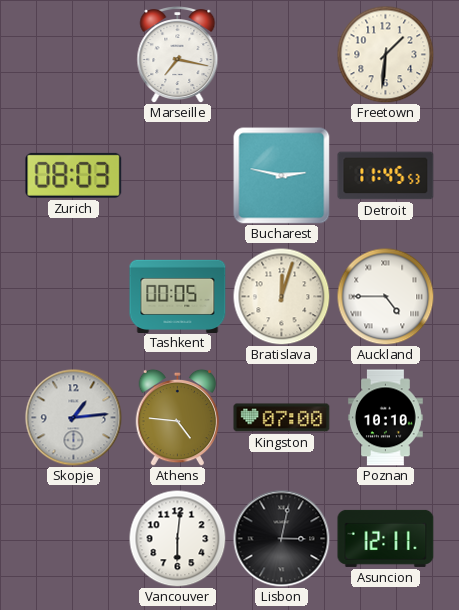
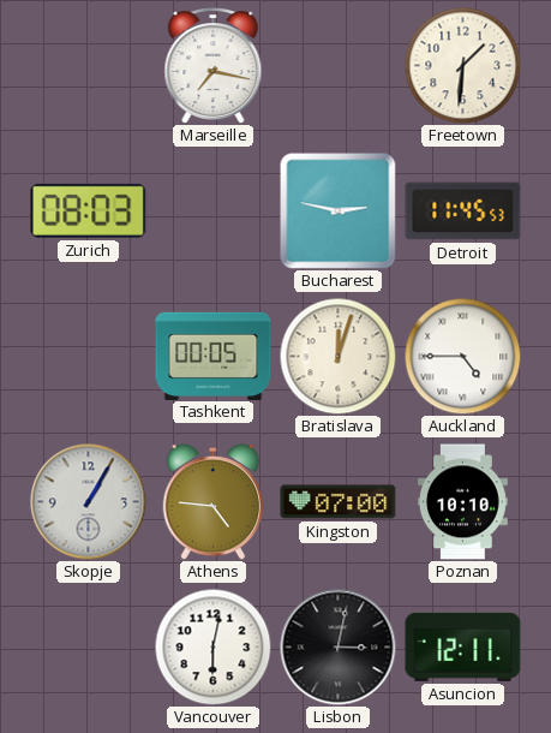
Skopje: 1:14 -> 1:05
Vancouver: 6:01 -> 6:02
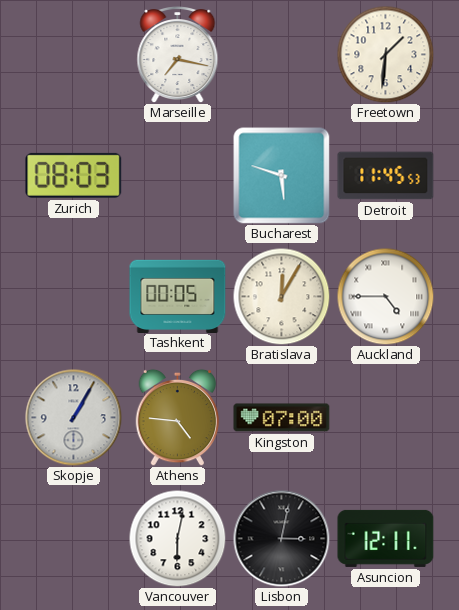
Bucharest: 2:47 -> 5:48
Bratislava: 12:03 -> 12:05
Poznan: 10:10 -> none
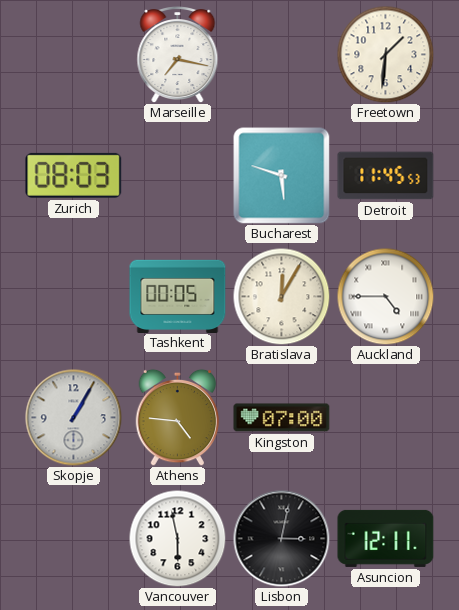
Vancouver: 6:02 -> 5:58
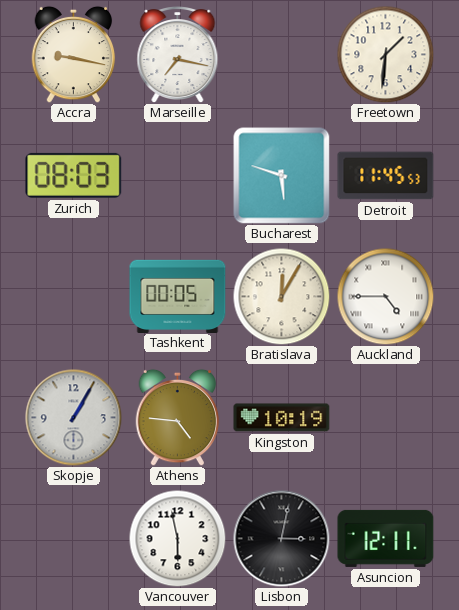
Accra: none -> 9:17
Kingston: 07:00 -> 10:19
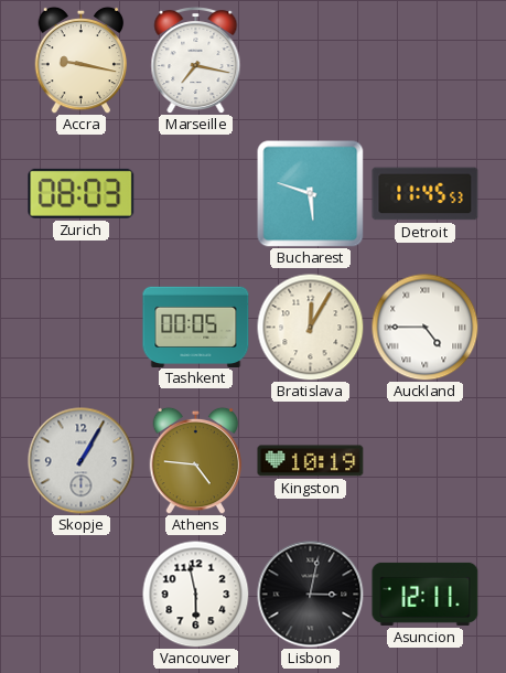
Freetown: 1:31 -> none
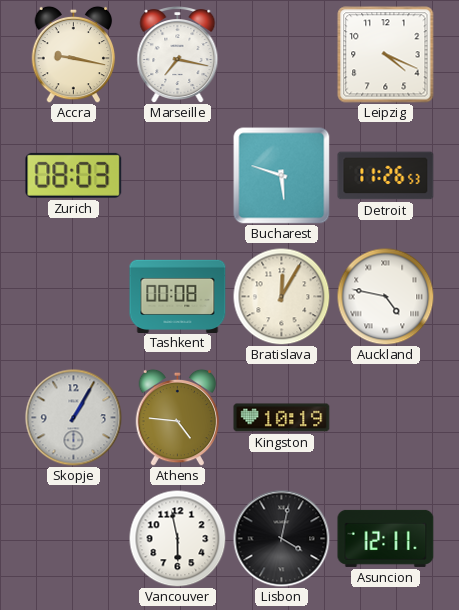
Leipzig: none -> 4:19
Detroit: 11:45 -> 11:26
Tashkent: 00:05 -> 00:08
Auckland: 4:45 -> 4:47
Lisbon: 3:02 -> 4:02
